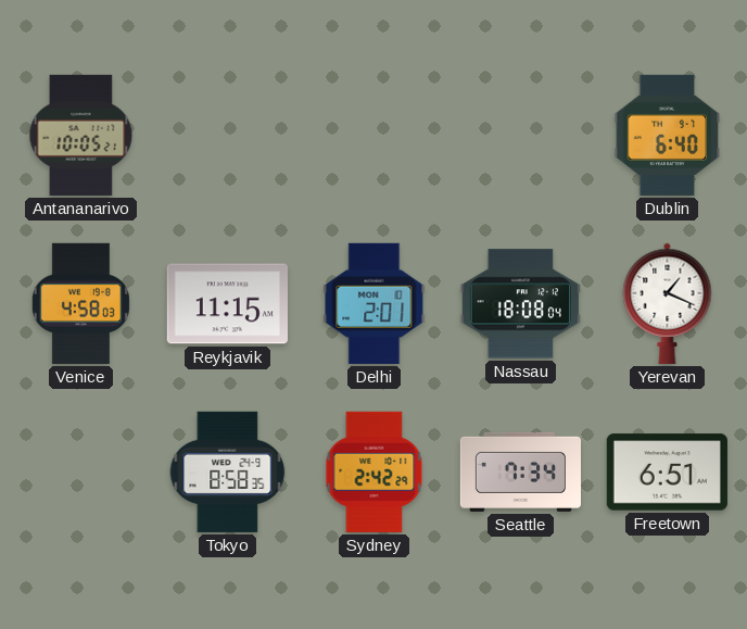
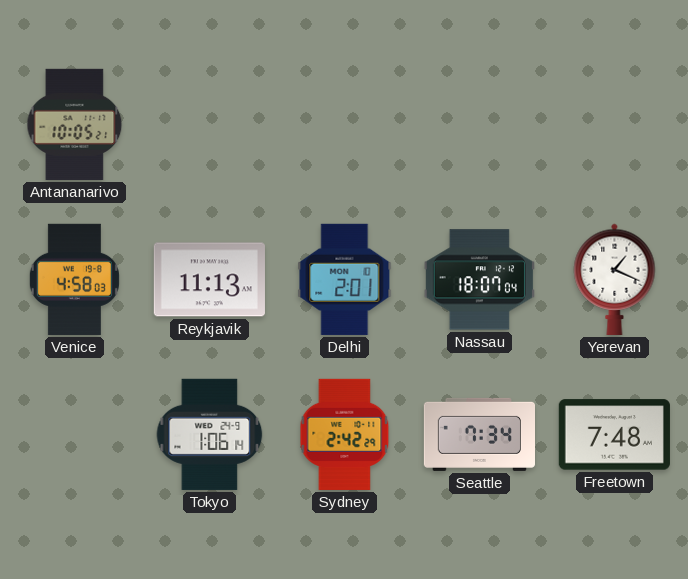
Dublin: 6:40 -> none
Reykjavik: 11:15 -> 11:13
Nassau: 18:08 -> 18:07
Tokyo: 8:58 -> 1:06
Freetown: 6:51 -> 7:48
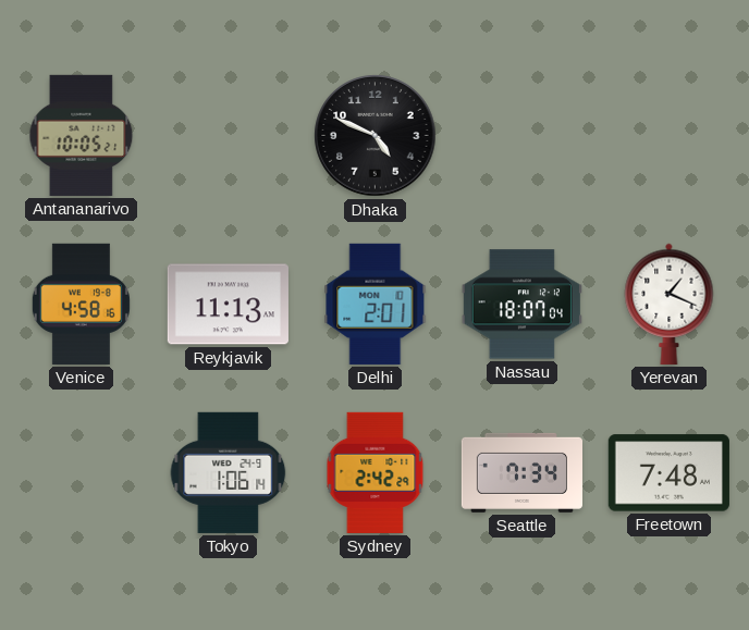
Dhaka: none -> 4:49
Venice: 4:58:03 -> 4:58:16
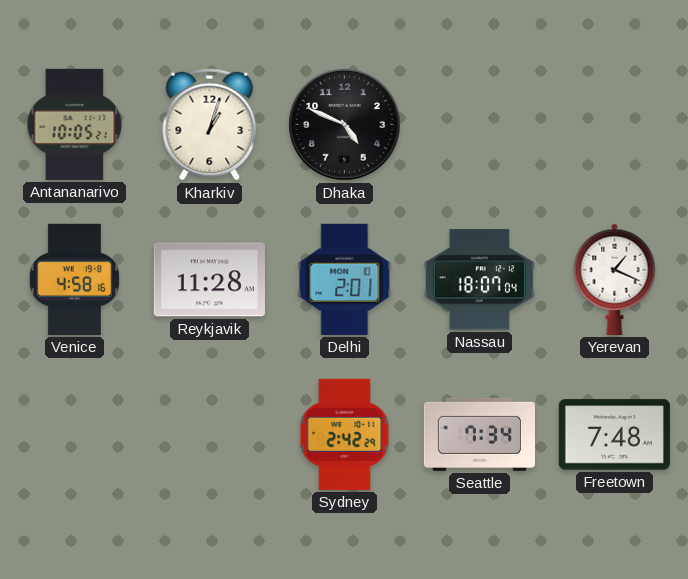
Kharkiv: none -> 1:03
Reykjavik: 11:13 -> 11:28
Tokyo: 1:06 -> none
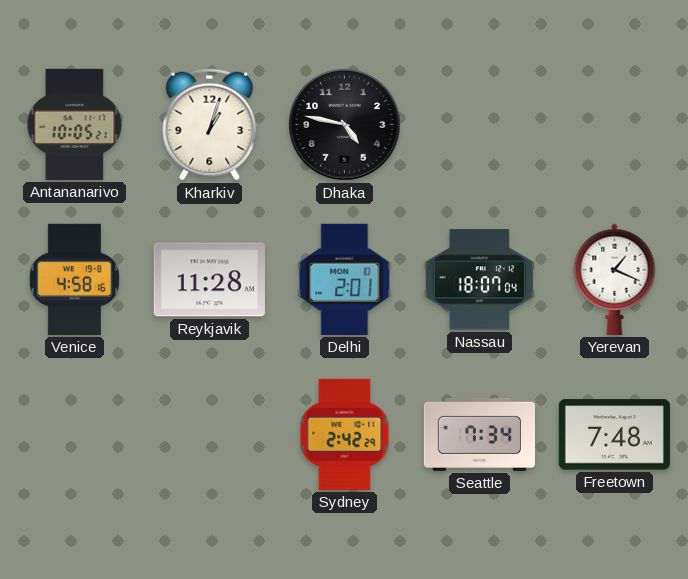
Dhaka: 4:49 -> 4:47
